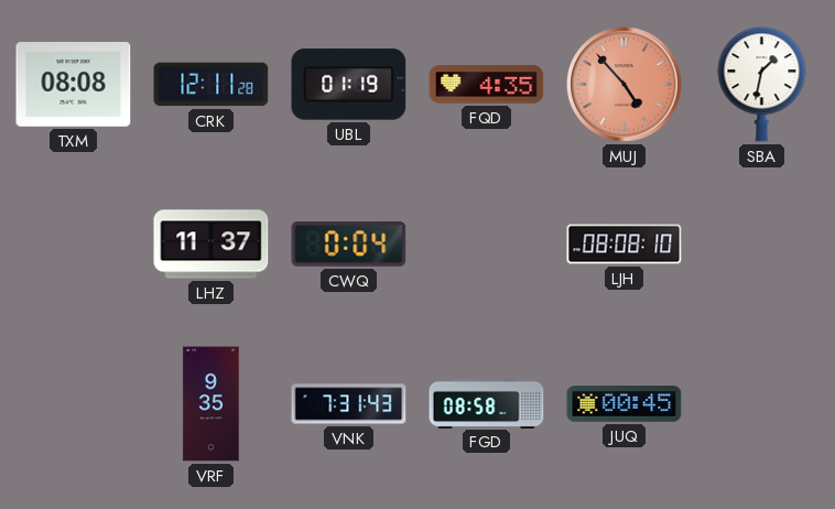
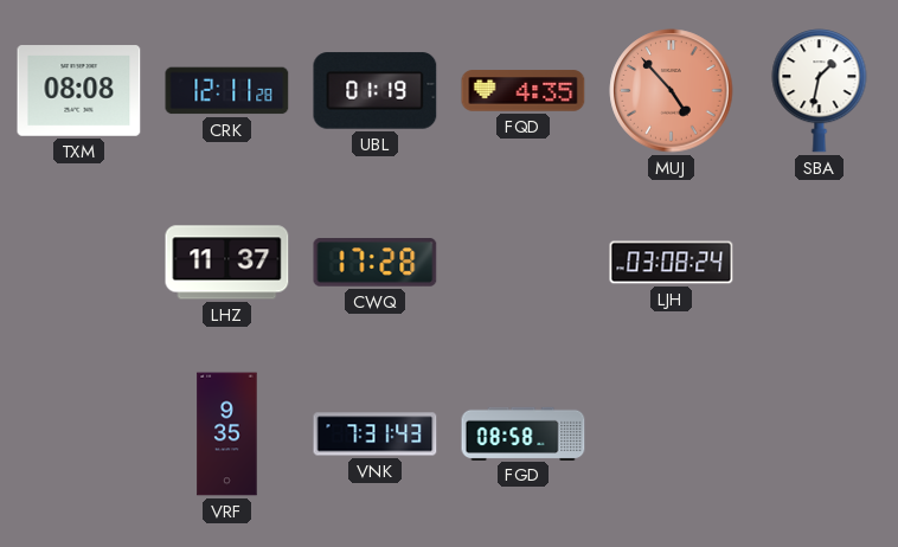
CWQ: 0:04 -> 17:28
LJH: 08:08 -> 03:08
JUQ: 00:45 -> none
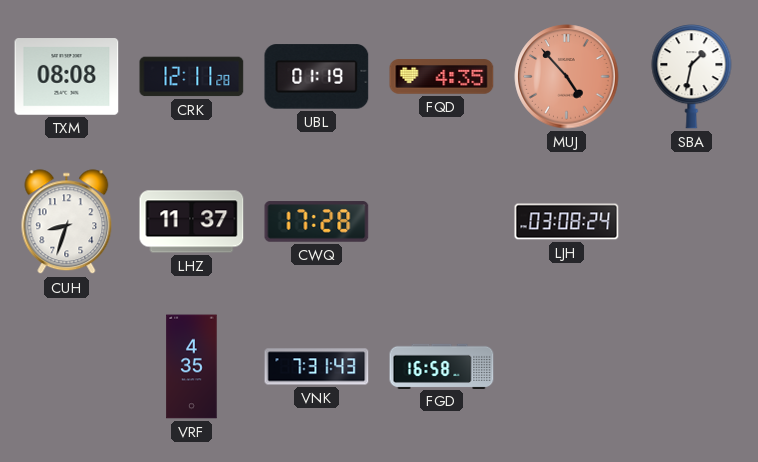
CUH: none -> 8:33
VRF: 9:35 -> 4:35
FGD: 08:58 -> 16:58
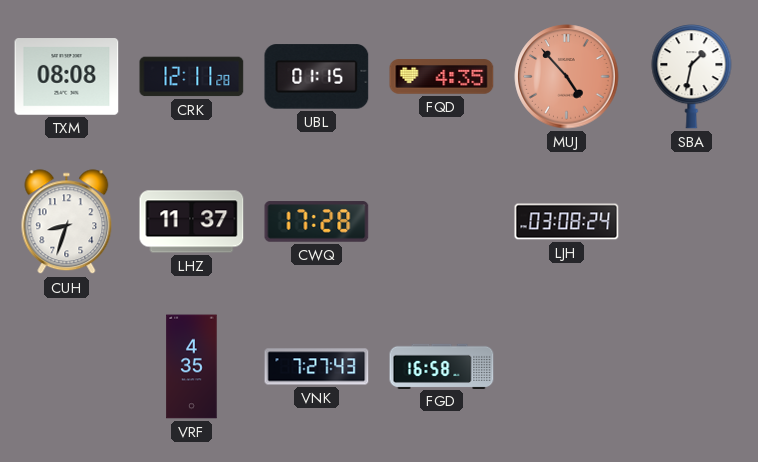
UBL: 01:19 -> 01:15
VNK: 7:31 -> 7:27
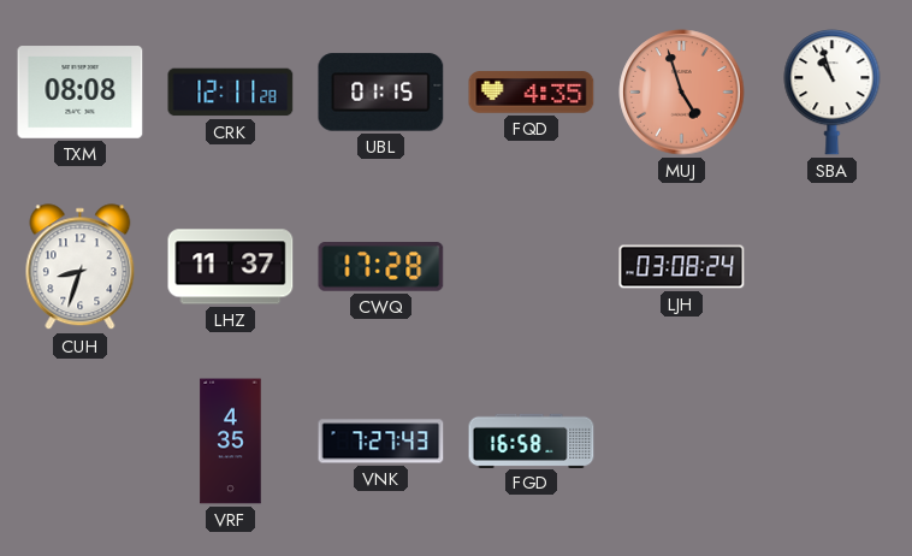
MUJ: 4:53 -> 4:57
SBA: 1:32 -> 10:57
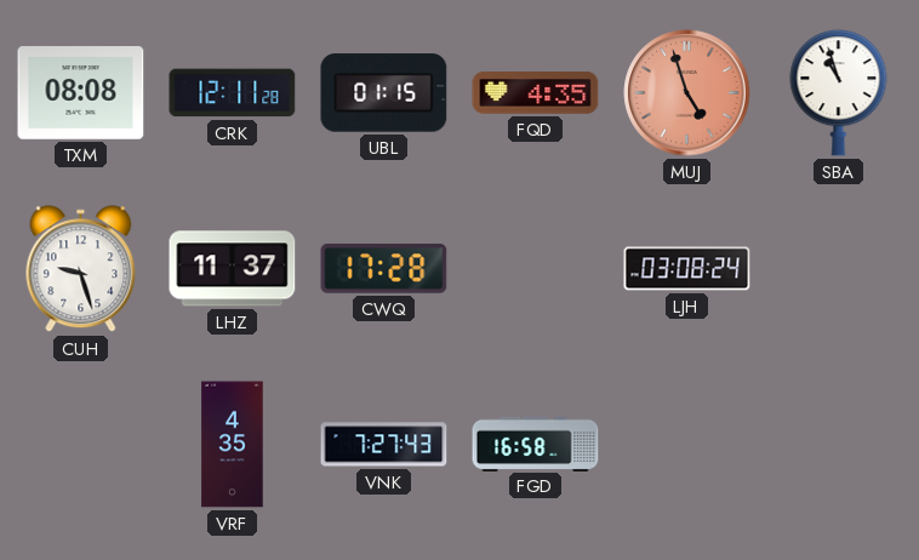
CUH: 8:33 -> 9:27
